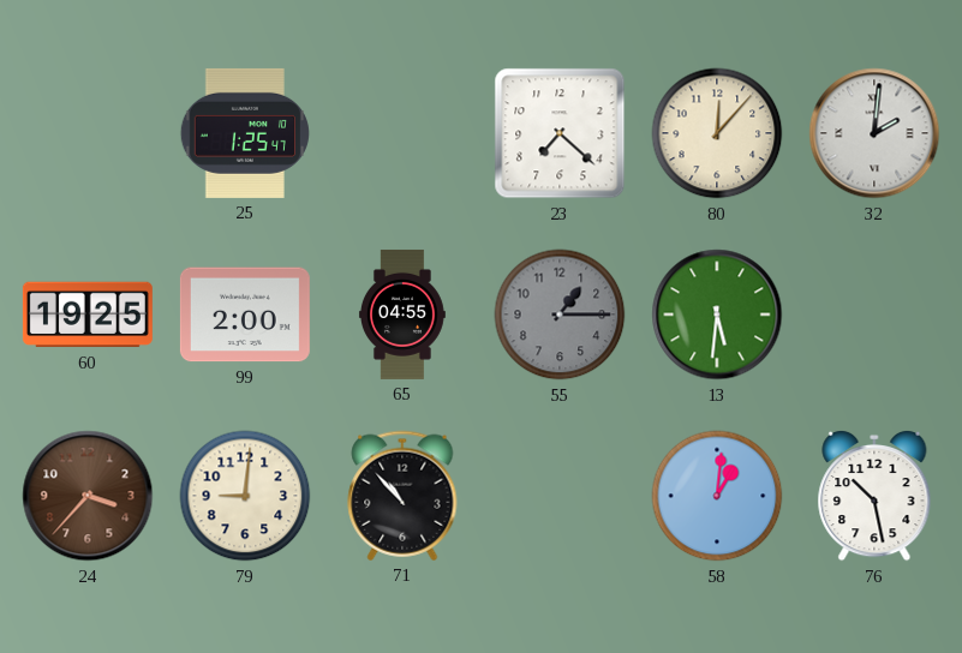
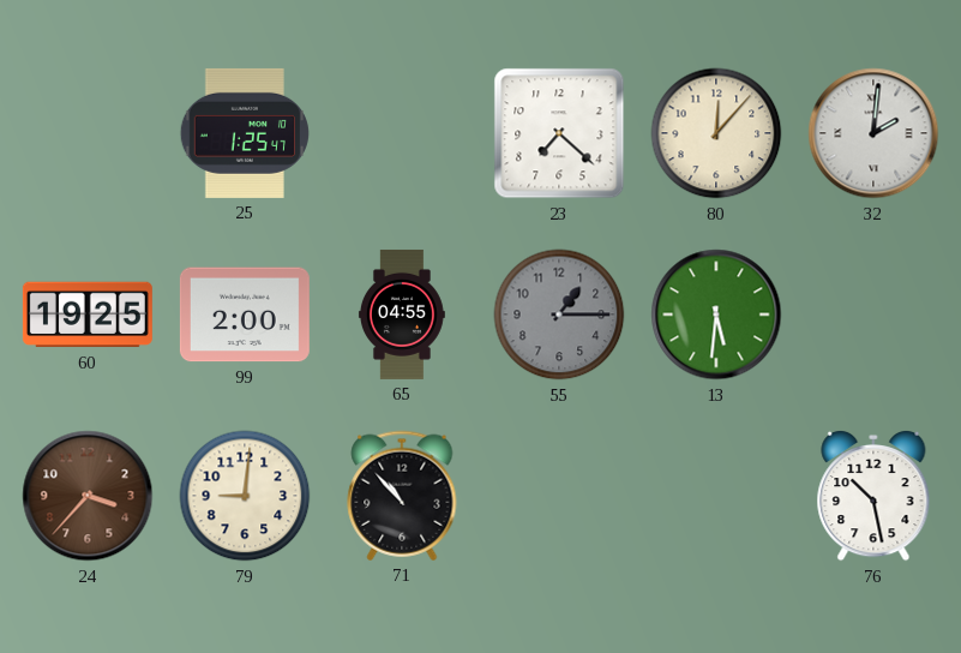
58: 1:01 -> none
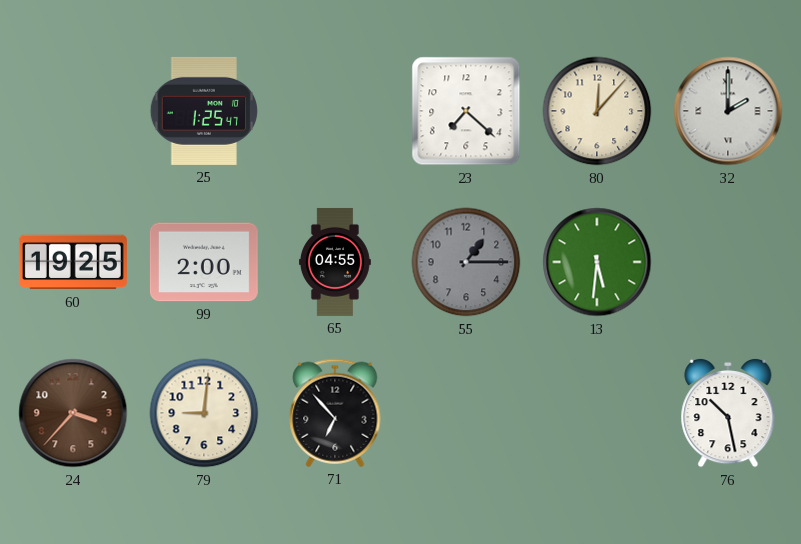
32: 2:01 -> 2:00
71: 10:53 -> 6:53
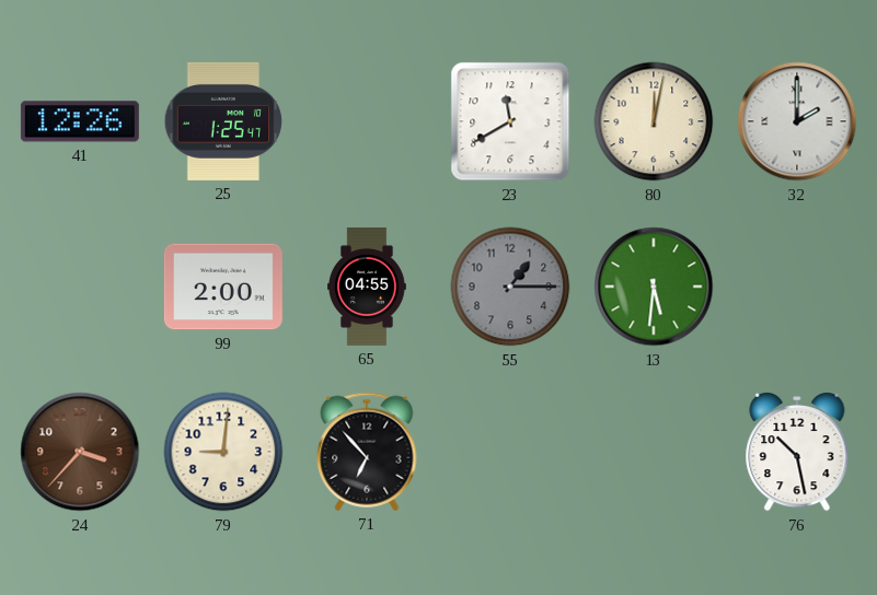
41: none -> 12:26
23: 7:22 -> 11:40
80: 12:07 -> 12:02
60: 19:25 -> none
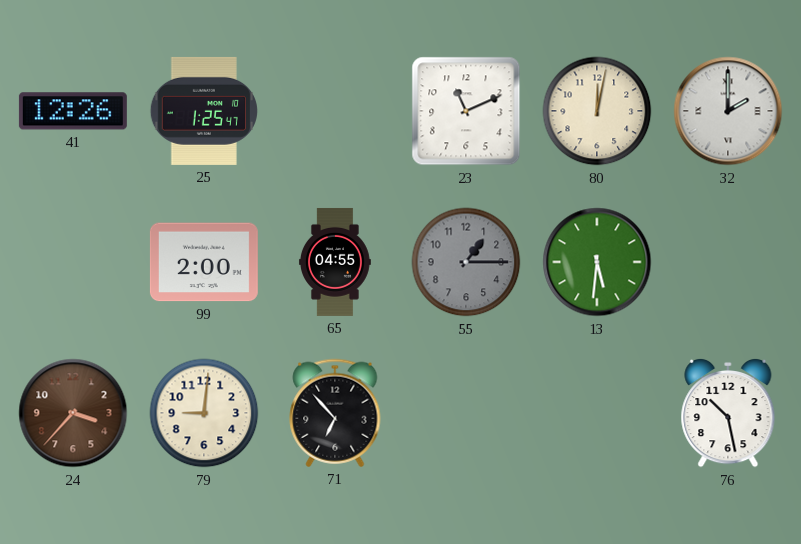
23: 11:40 -> 11:11
